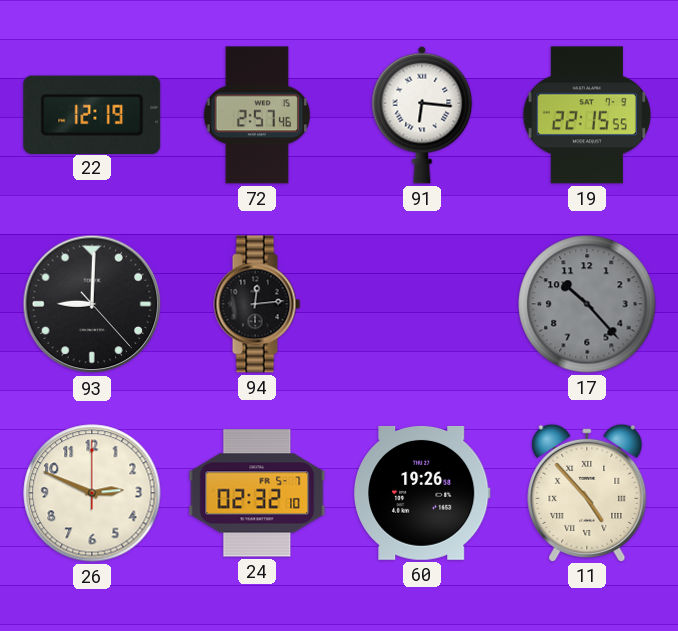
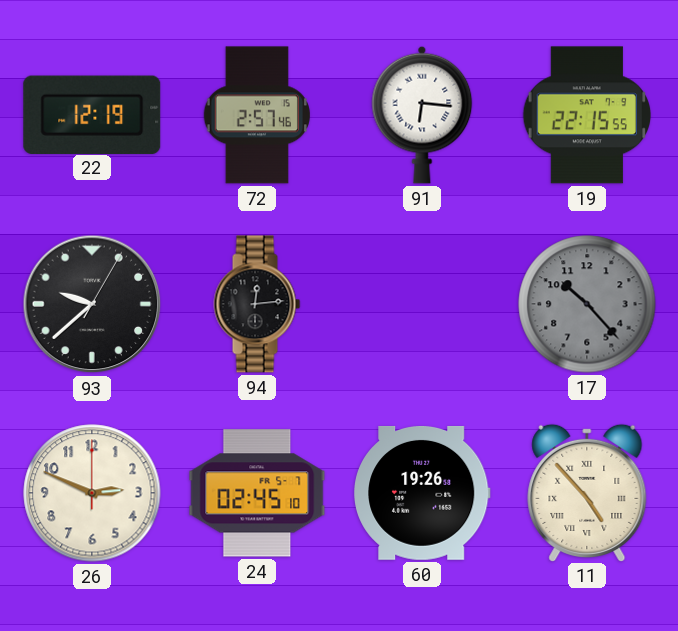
93: 9:00 -> 9:38
24: 02:32 -> 02:45
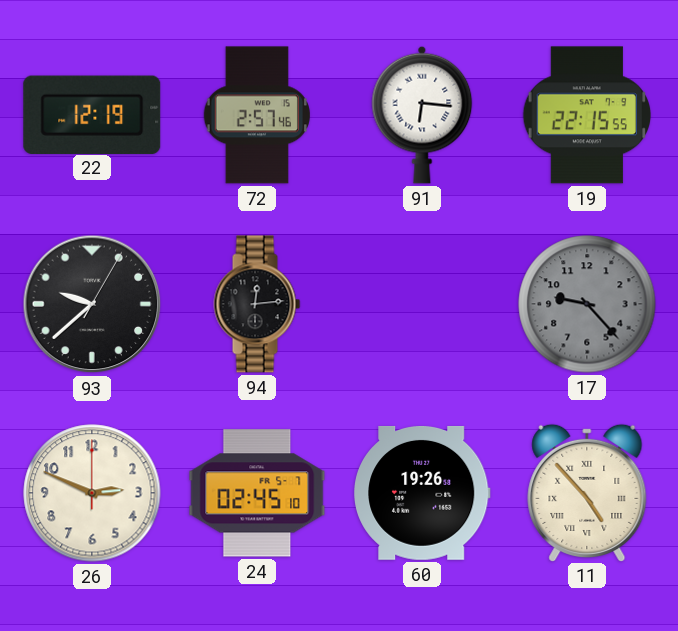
17: 10:23 -> 9:23
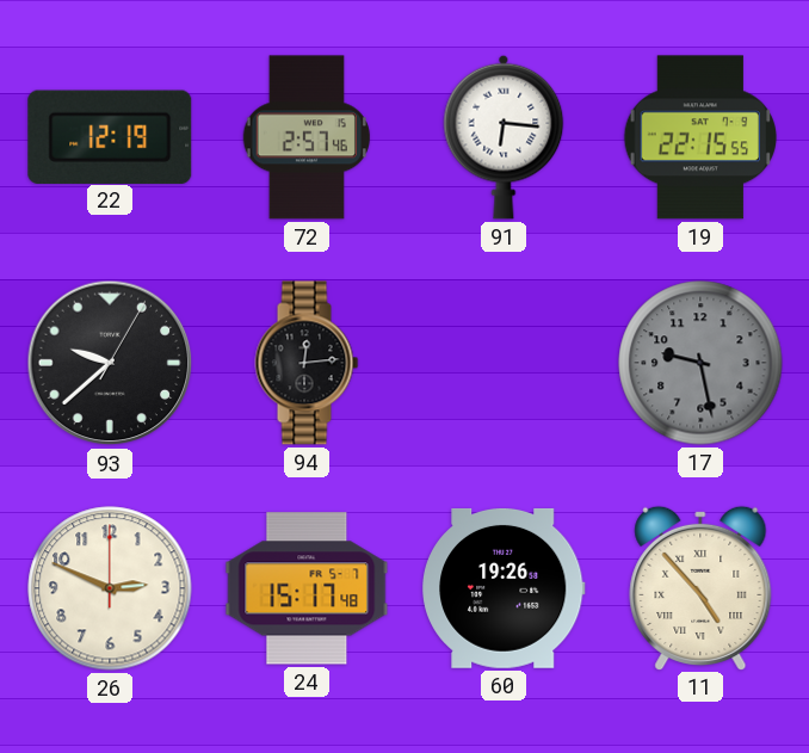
17: 9:23 -> 9:28
24: 02:45 -> 15:17
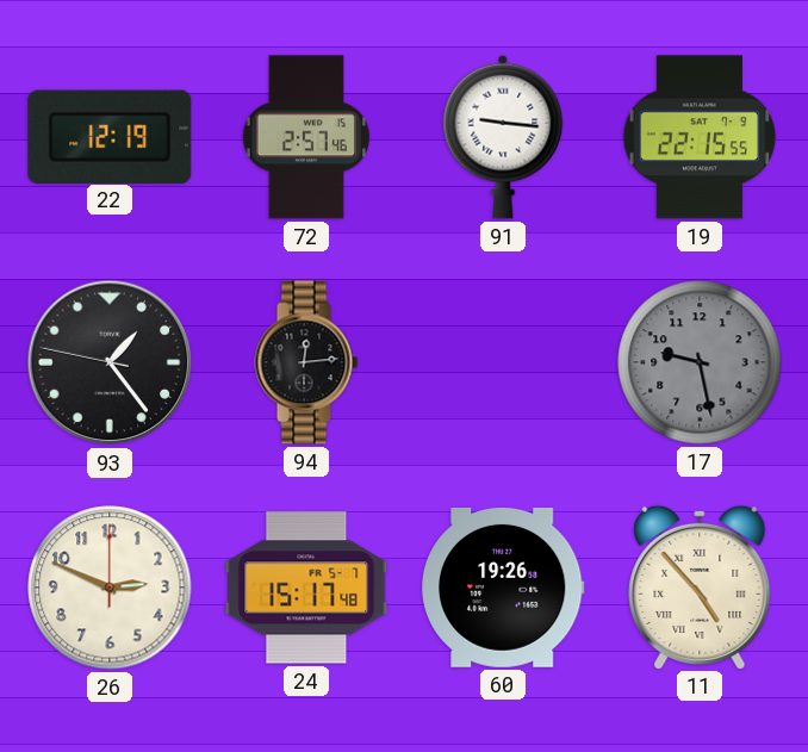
91: 6:16 -> 9:16
93: 9:38 -> 1:23
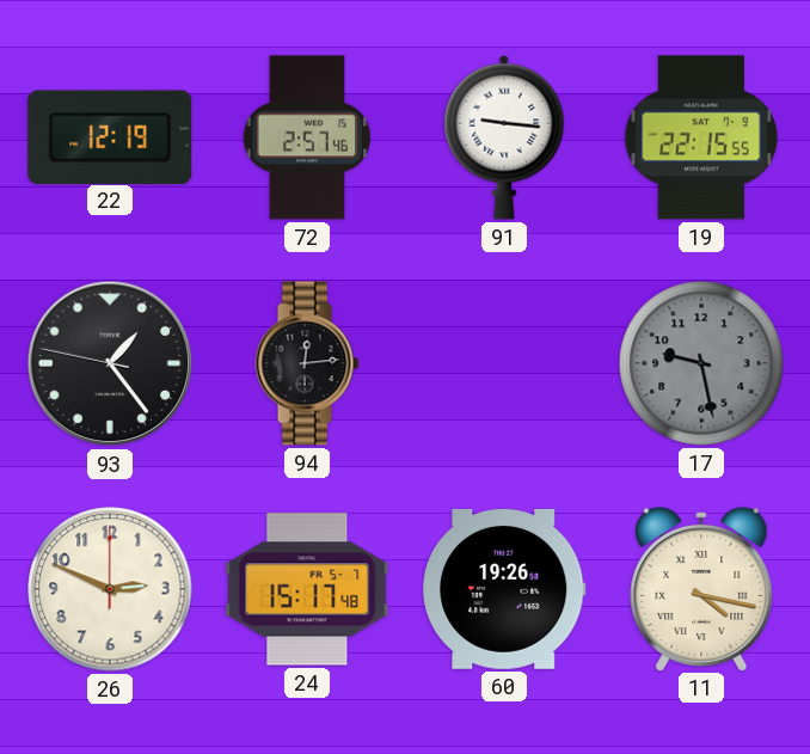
11: 4:53 -> 4:17
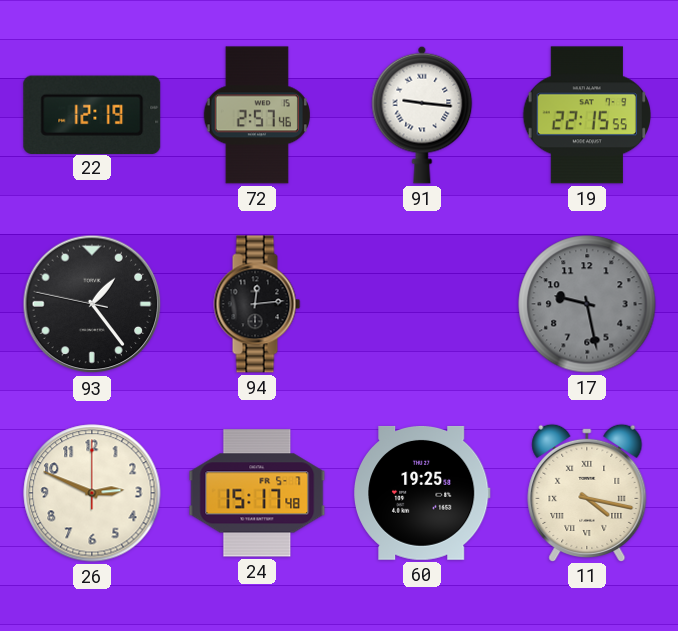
60: 19:26 -> 19:25
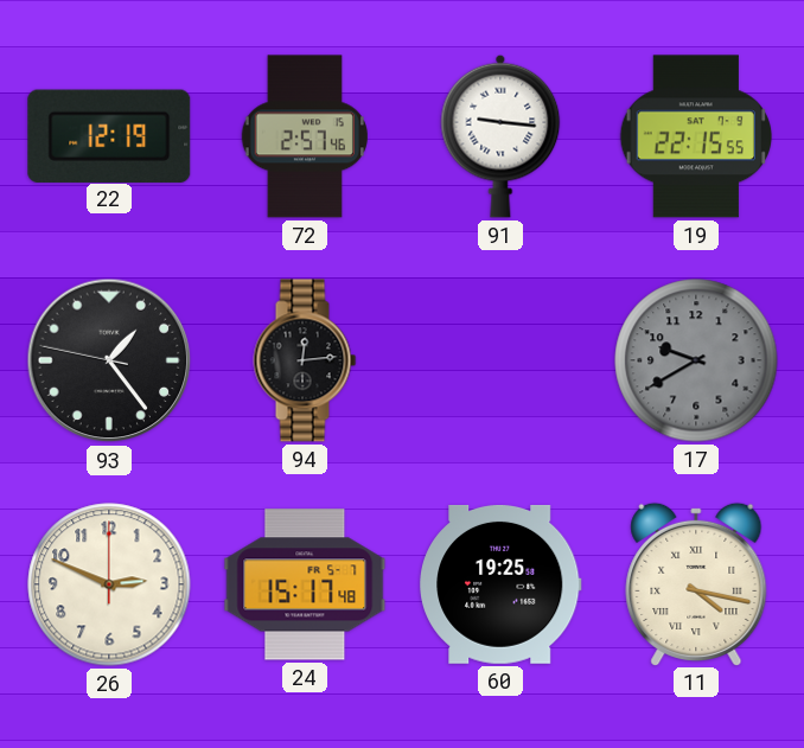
17: 9:28 -> 9:40
